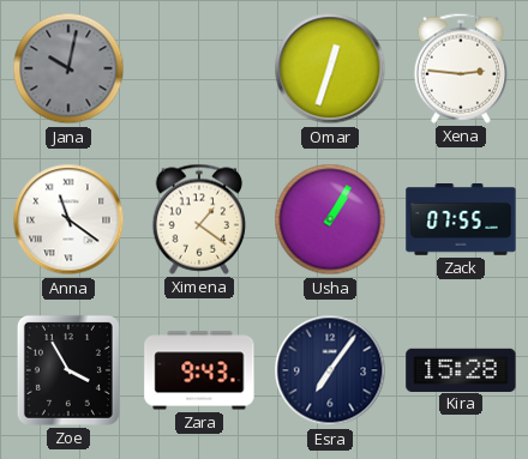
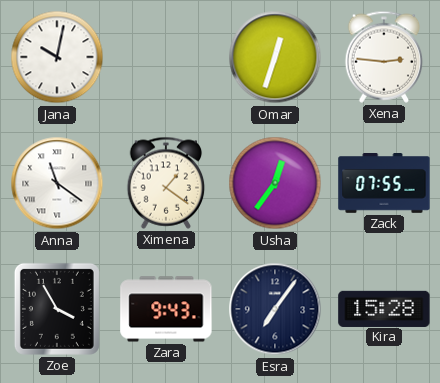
Jana dial: grey -> white
Usha: 1:05 -> 12:36
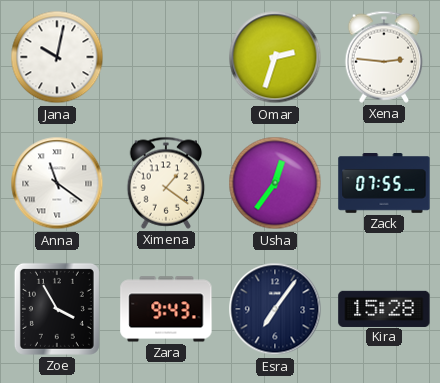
Omar: 12:33 -> 2:33
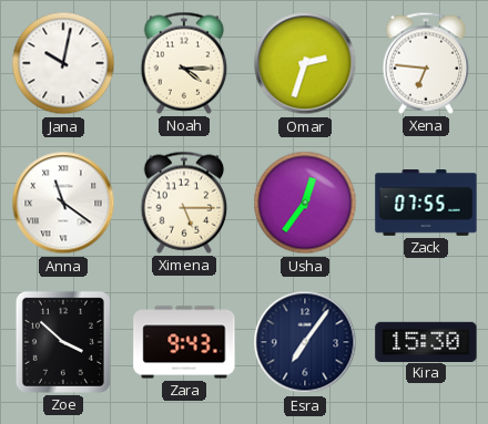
Noah: none -> 4:15
Xena: 2:46 -> 6:46
Ximena: 1:21 -> 5:15
Zoe: 3:55 -> 3:52
Kira: 15:28 -> 15:30
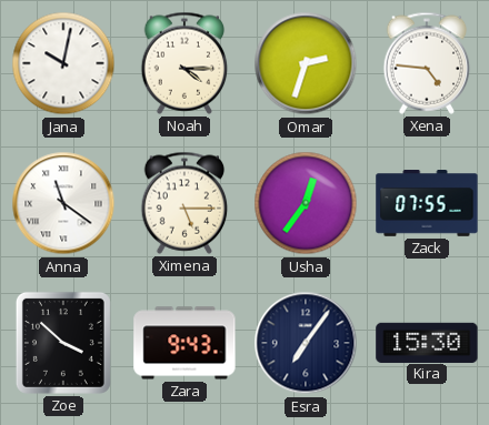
Xena: 6:46 -> 4:46
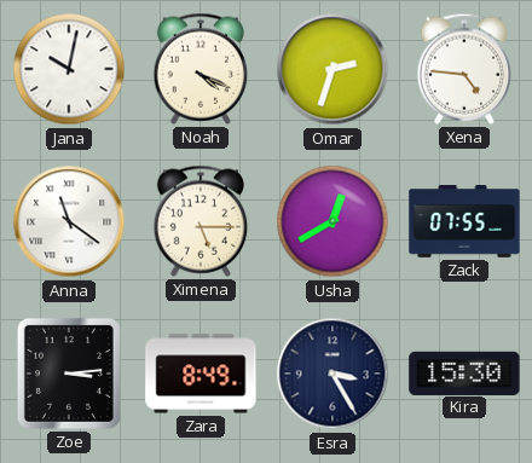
Noah: 4:15 -> 4:19
Usha: 12:36 -> 12:40
Zoe: 3:52 -> 3:14
Zara: 9:43 -> 8:49
Esra: 7:06 -> 3:25
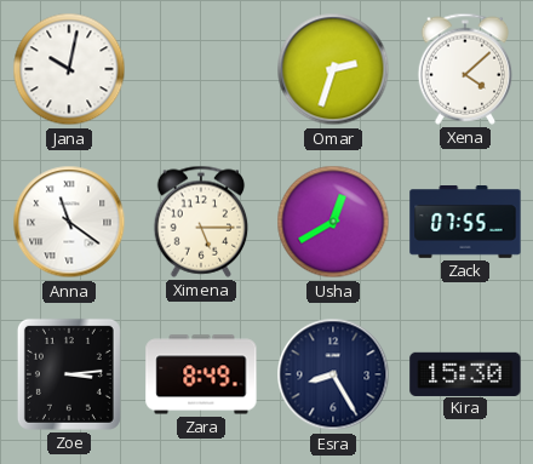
Noah: 4:19 -> none
Xena: 4:46 -> 4:08
Esra: 3:25 -> 8:25
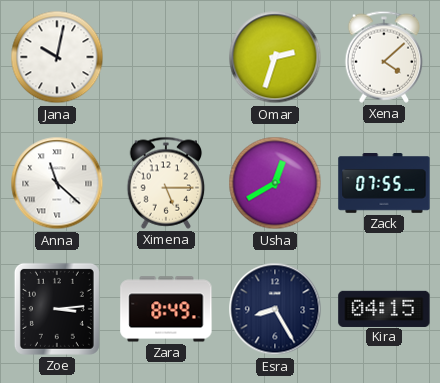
Anna: 11:21 -> 11:22
Kira: 15:30 -> 04:15
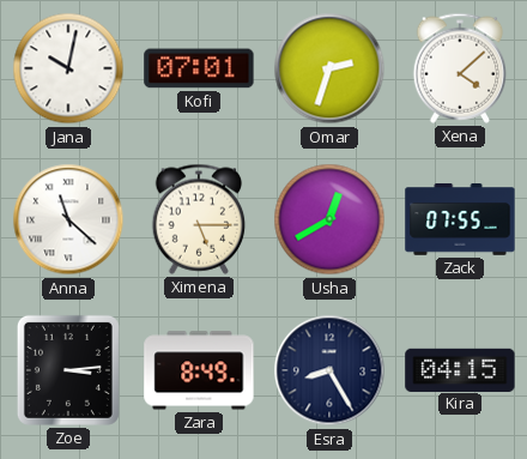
Kofi: none -> 07:01
